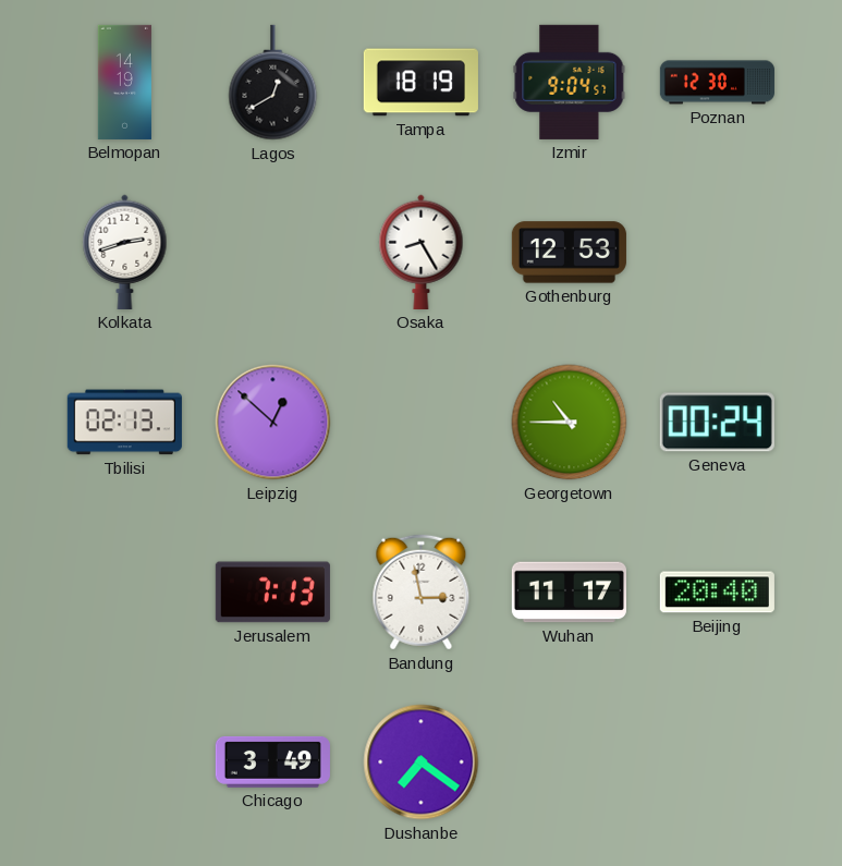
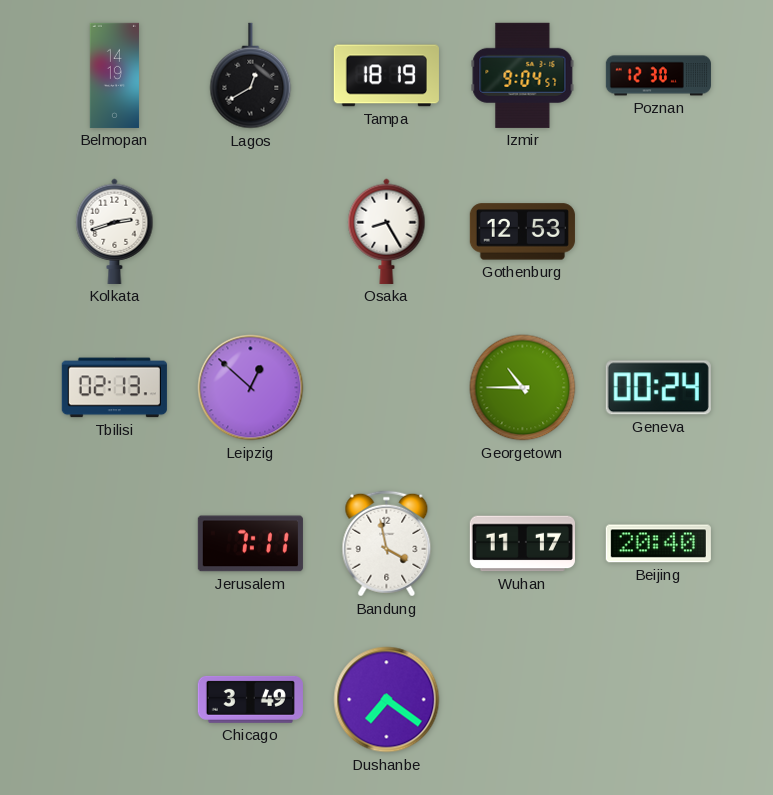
Jerusalem: 7:13 -> 7:11
Bandung: 2:58 -> 3:58
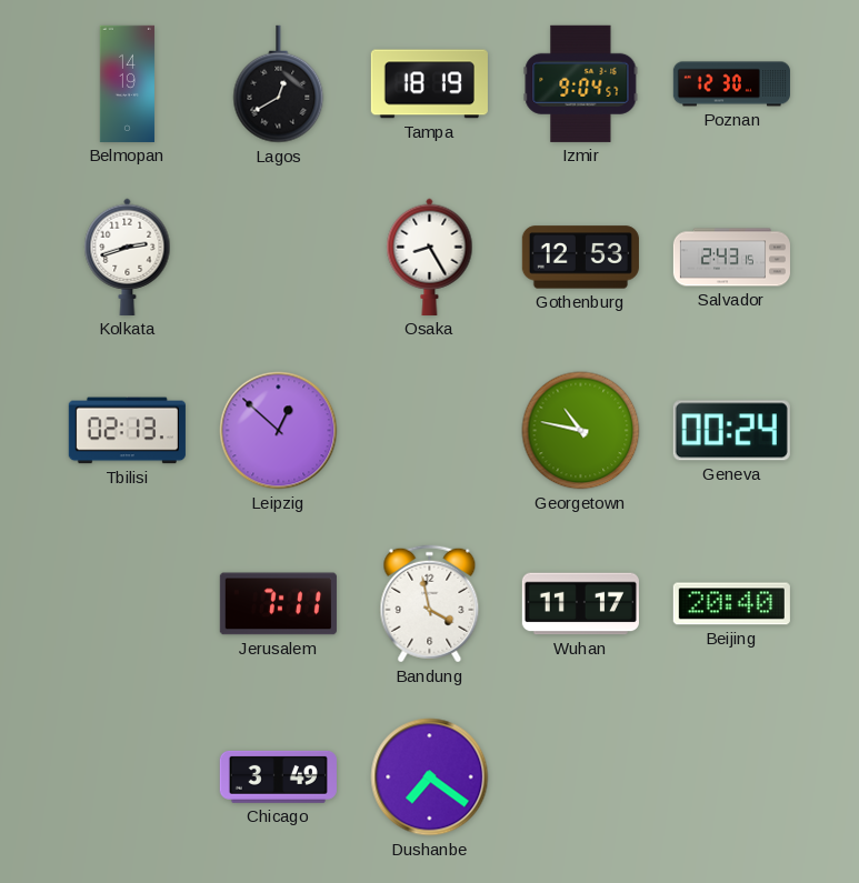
Salvador: none -> 2:43
Georgetown: 10:45 -> 10:47
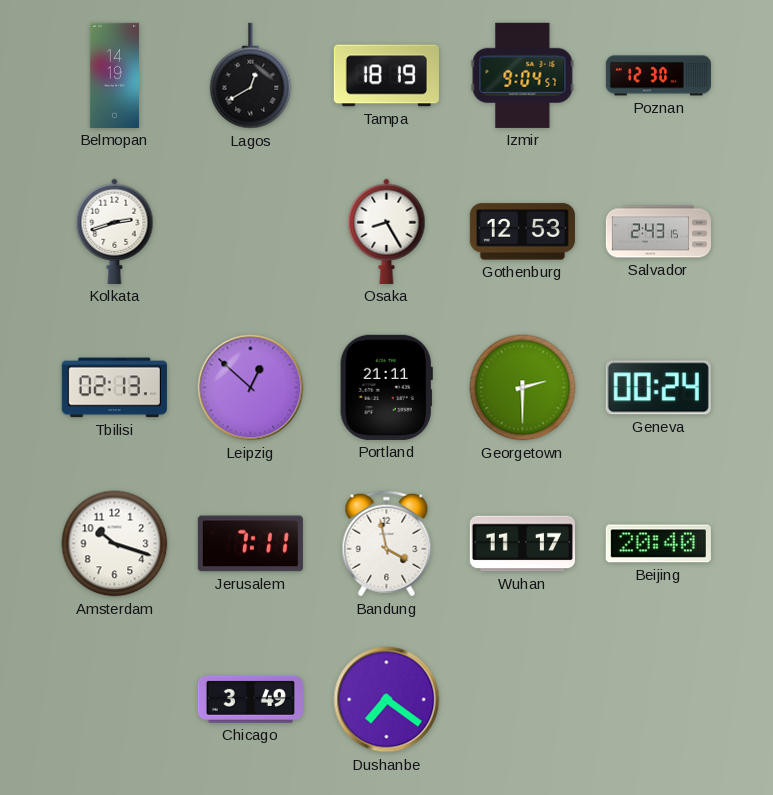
Portland: none -> 21:11
Georgetown: 10:47 -> 2:30
Amsterdam: none -> 10:18
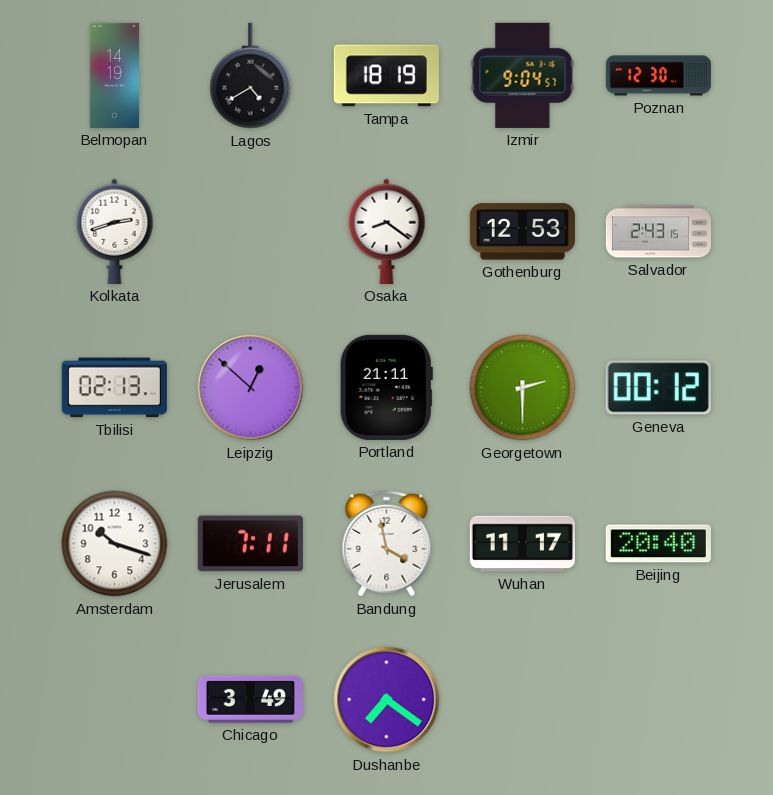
Lagos: 12:40 -> 4:40
Osaka: 8:25 -> 8:21
Geneva: 00:24 -> 00:12
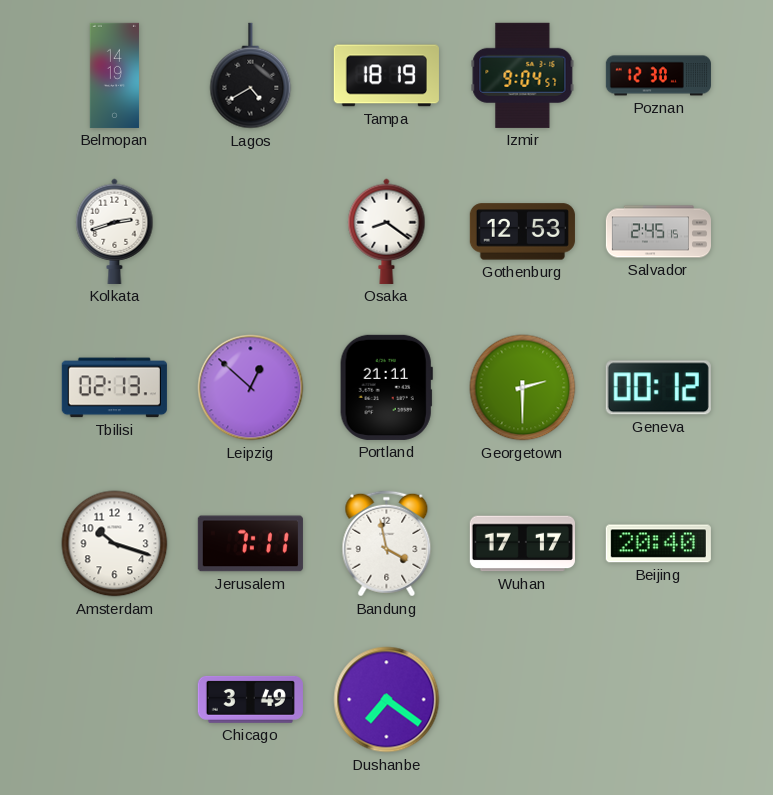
Salvador: 2:43 -> 2:45
Wuhan: 11:17 -> 17:17
